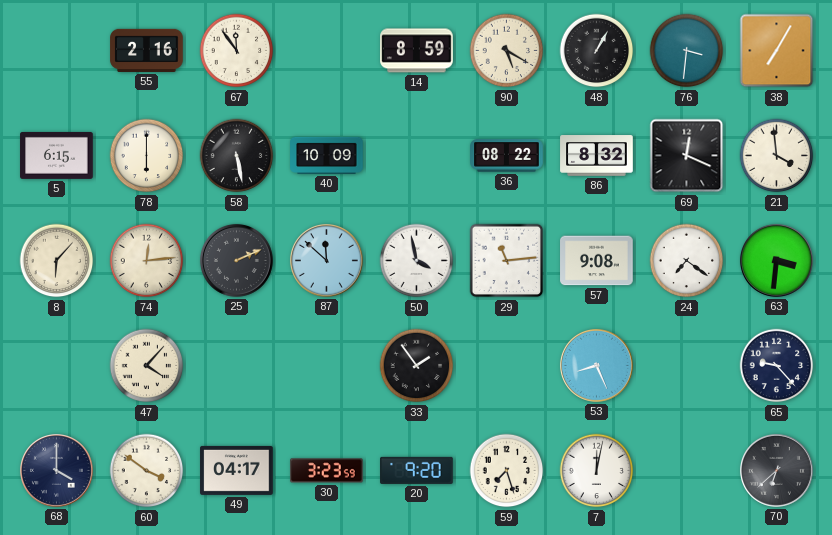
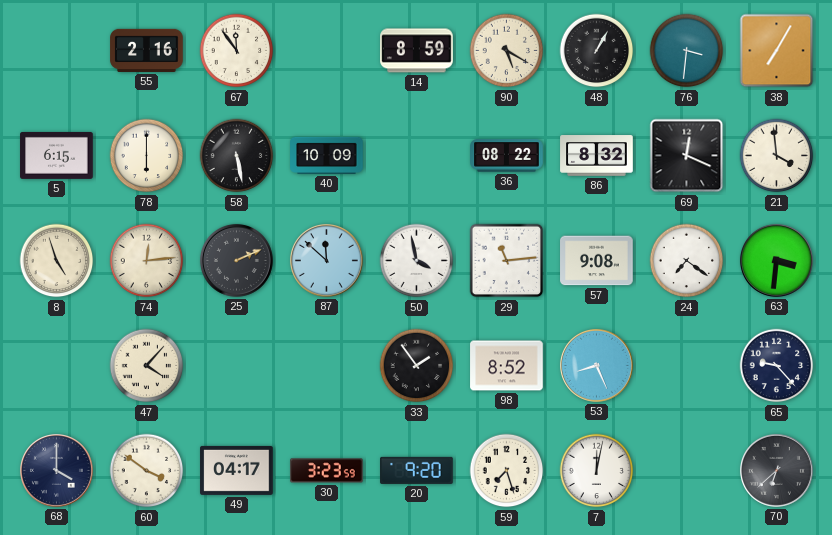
8: 6:07 -> 4:57
98: none -> 8:52
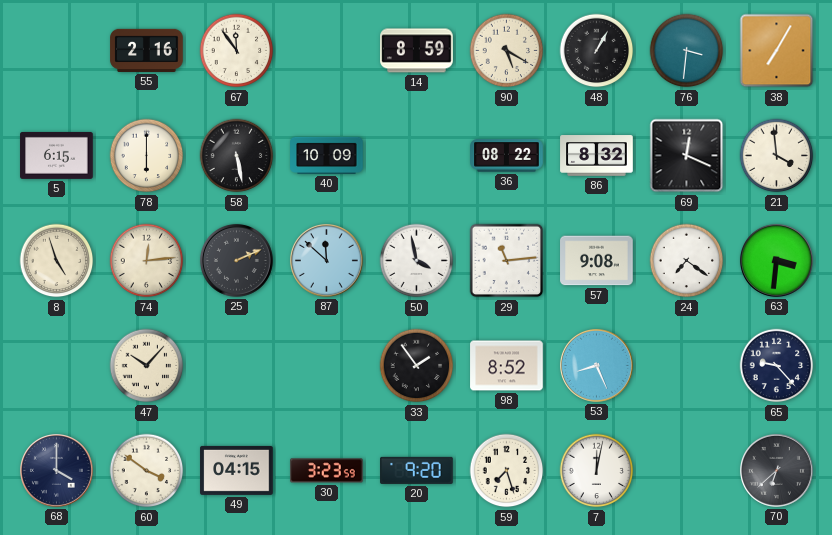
47: 4:07 -> 10:07
49: 04:17 -> 04:15
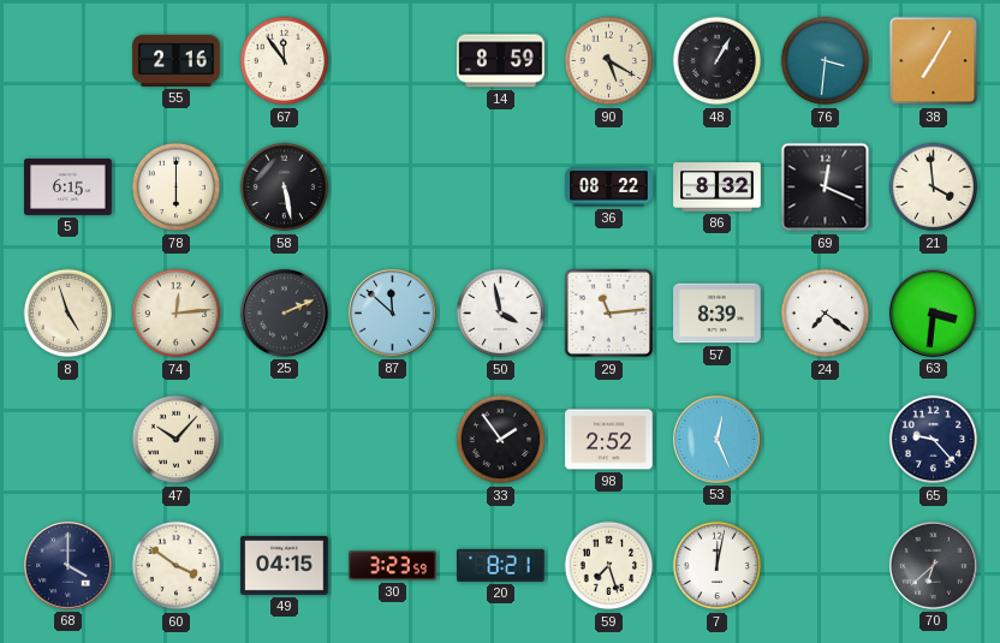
40: 10:09 -> none
57: 9:08 -> 8:39
98: 8:52 -> 2:52
53: 8:26 -> 12:26
20: 9:20 -> 8:21
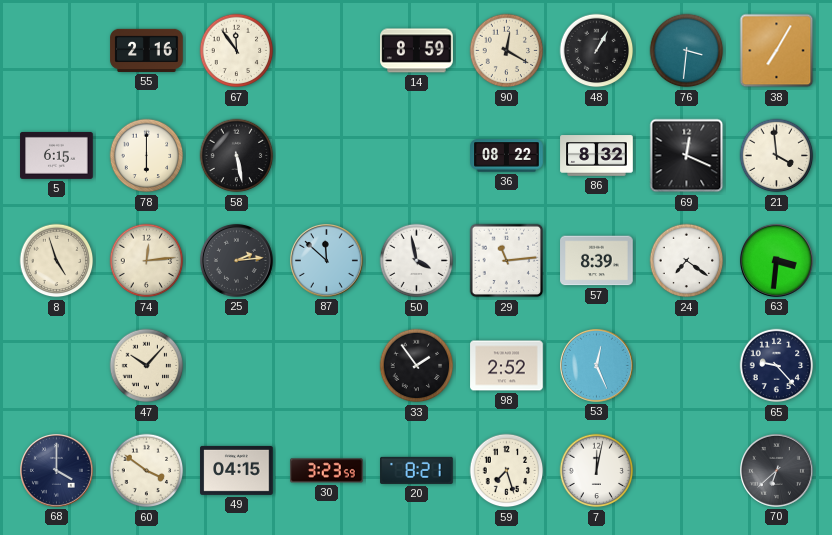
90: 5:20 -> 12:20
25: 2:11 -> 2:14
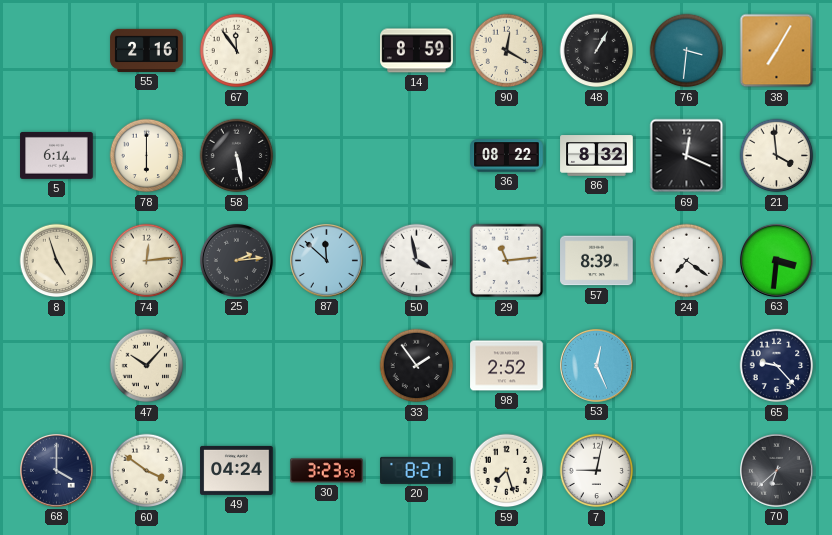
5: 6:15 -> 6:14
49: 04:15 -> 04:24
7: 12:02 -> 9:02
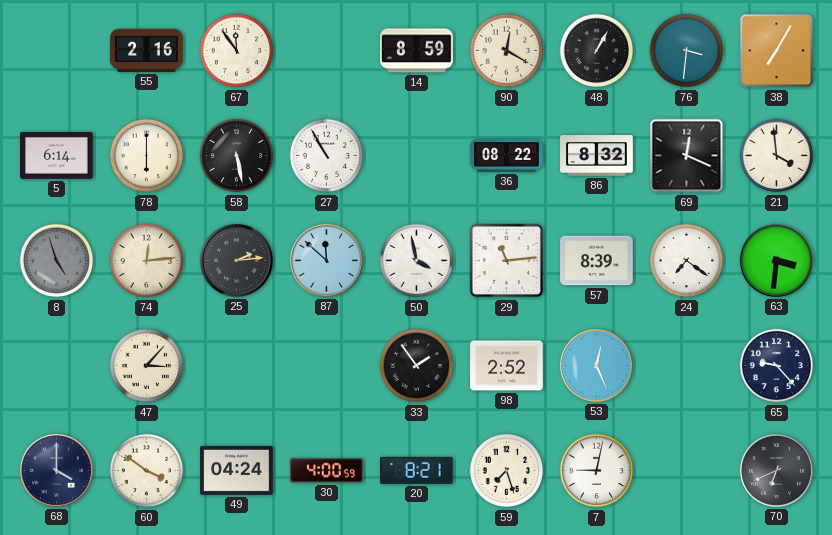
27: none -> 10:55
8 dial: cream -> grey
47: 10:07 -> 3:07
30: 3:23 -> 4:00
70: 6:38 -> 6:41
